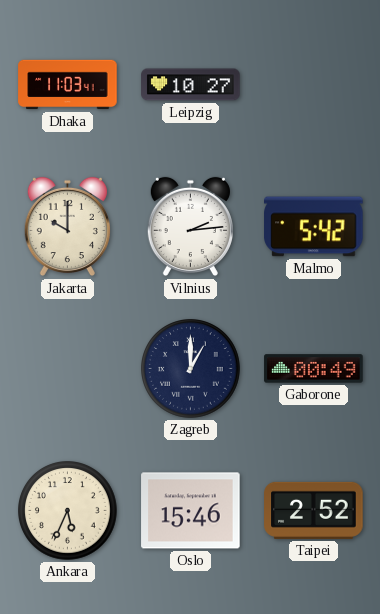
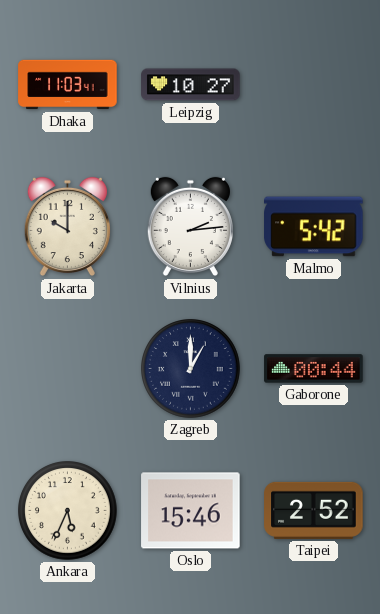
Gaborone: 00:49 -> 00:44
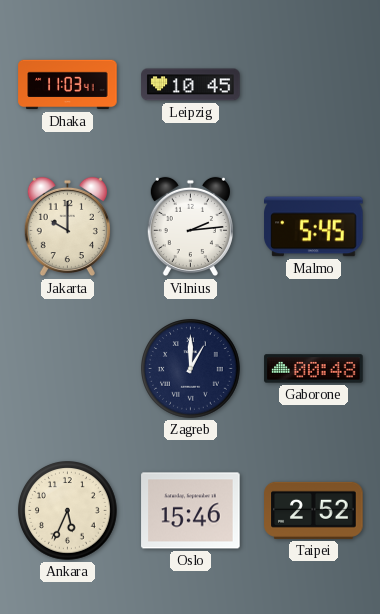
Leipzig: 10:27 -> 10:45
Malmo: 5:42 -> 5:45
Gaborone: 00:44 -> 00:48
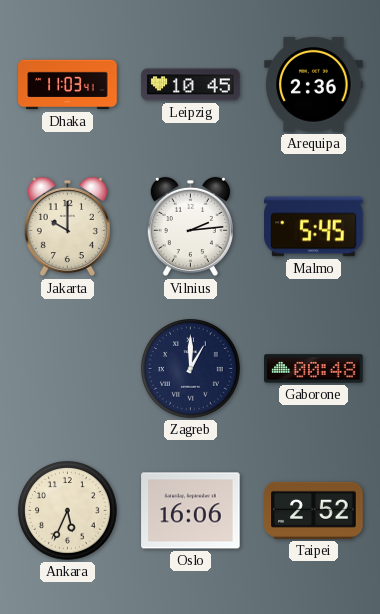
Arequipa: none -> 2:36
Oslo: 15:46 -> 16:06
